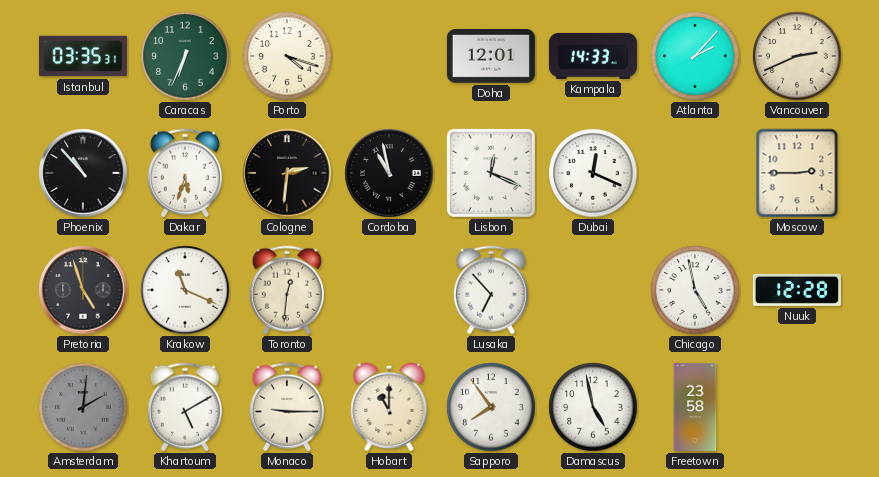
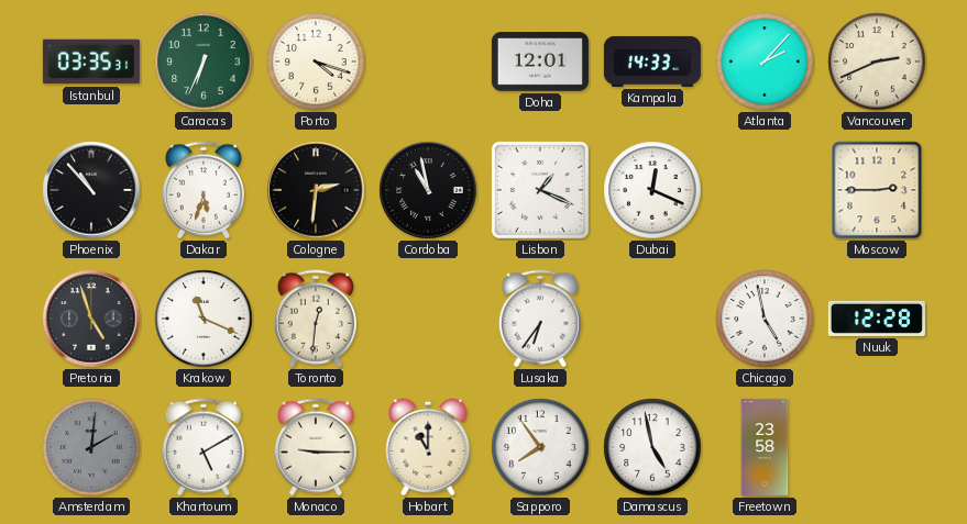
Lisbon: 12:19 -> 1:19
Lusaka: 6:53 -> 6:36
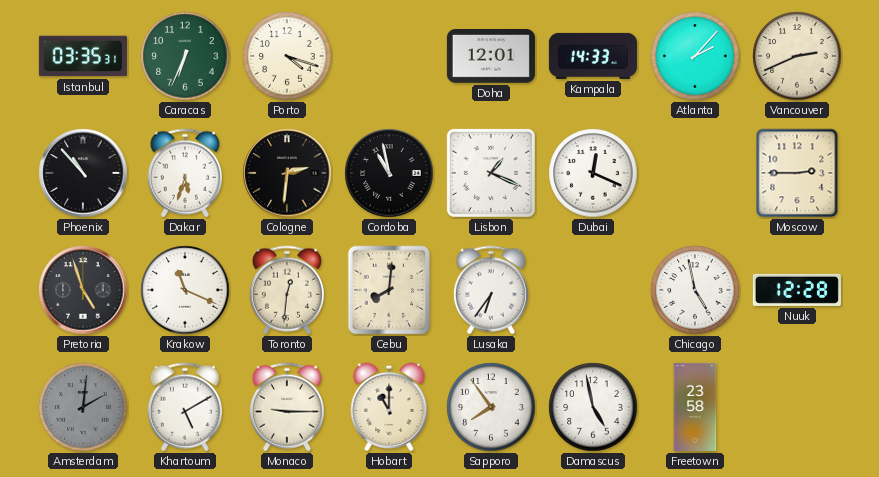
Cebu: none -> 8:01
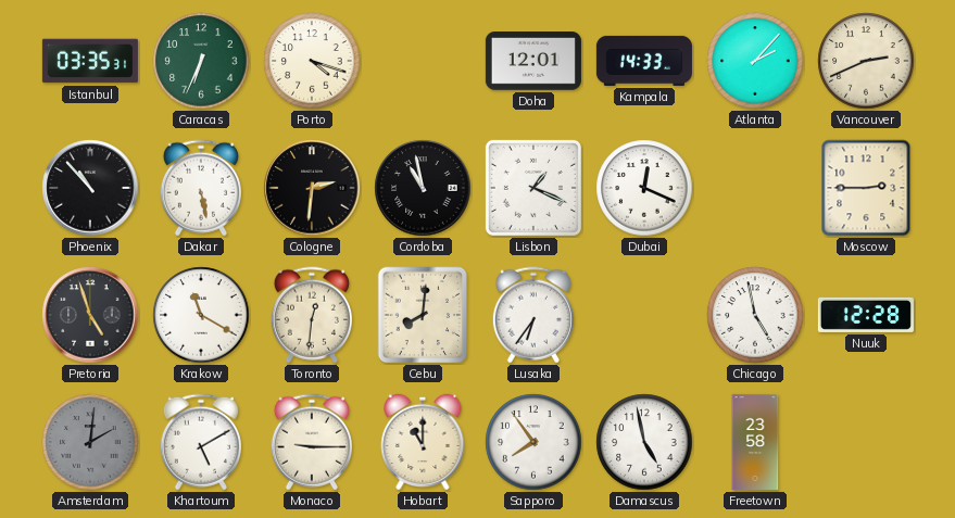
Dakar: 5:33 -> 5:28
Krakow: 11:19 -> 11:20
